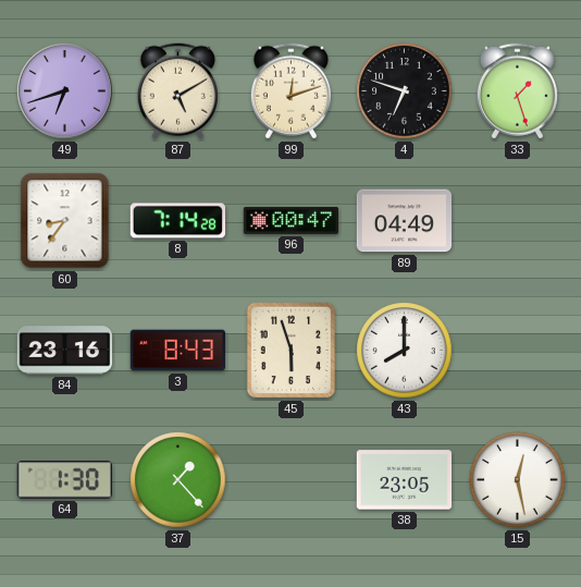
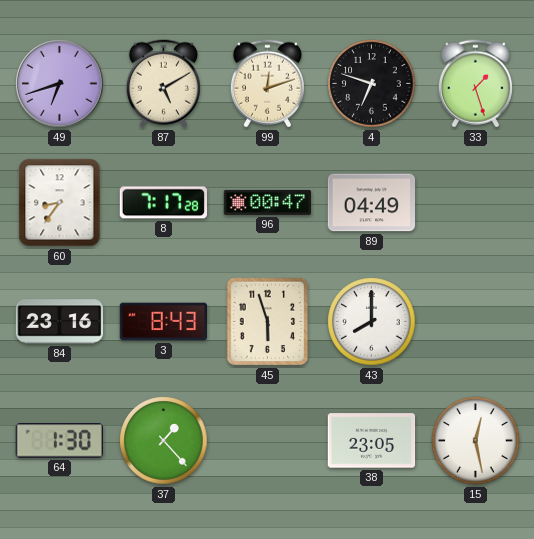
8: 7:14 -> 7:17
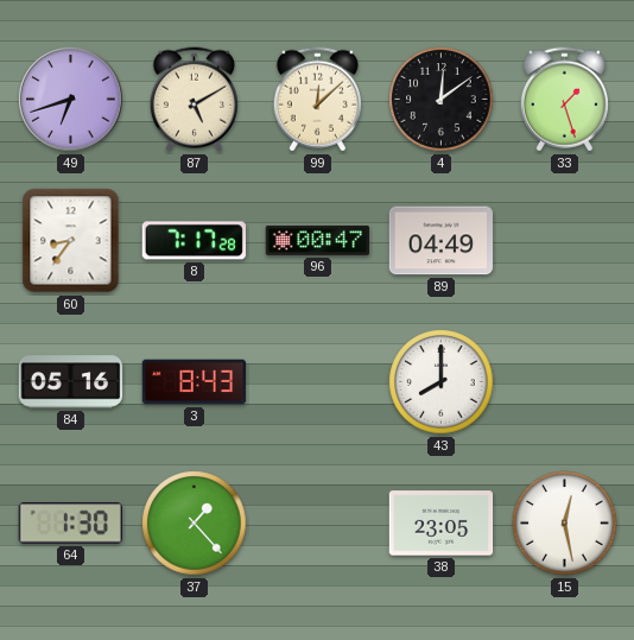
99: 12:12 -> 12:08
4: 6:48 -> 12:09
84: 23:16 -> 05:16
45: 5:57 -> none
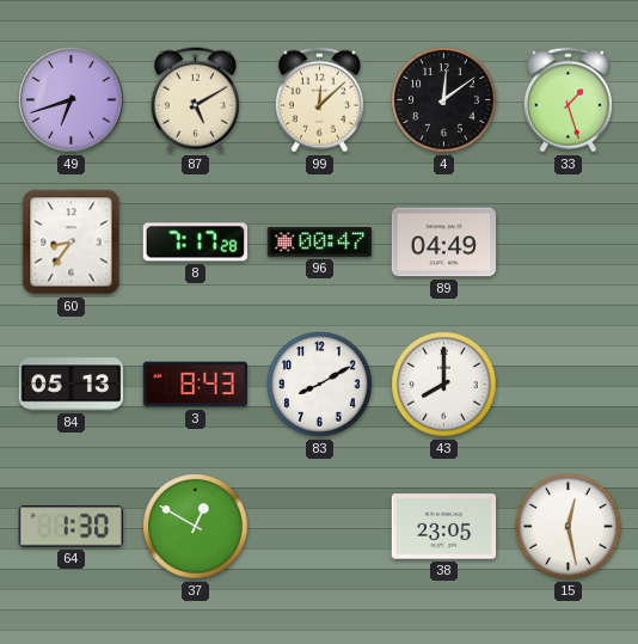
84: 05:16 -> 05:13
83: none -> 8:10
37: 1:23 -> 12:50
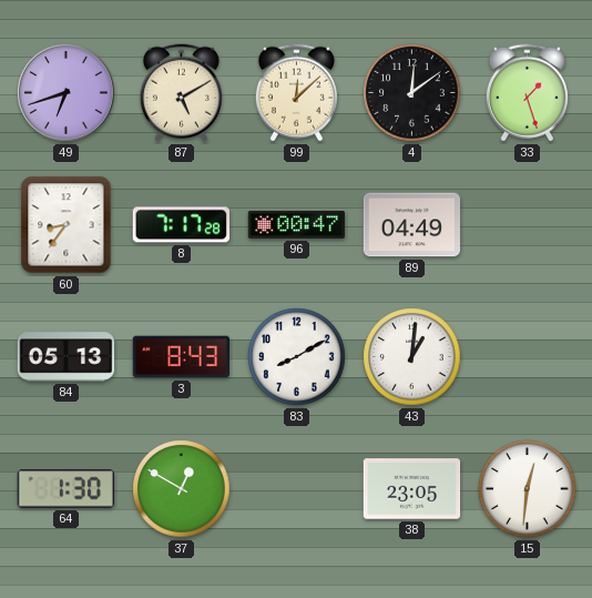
43: 8:00 -> 1:01
15: 12:28 -> 12:31
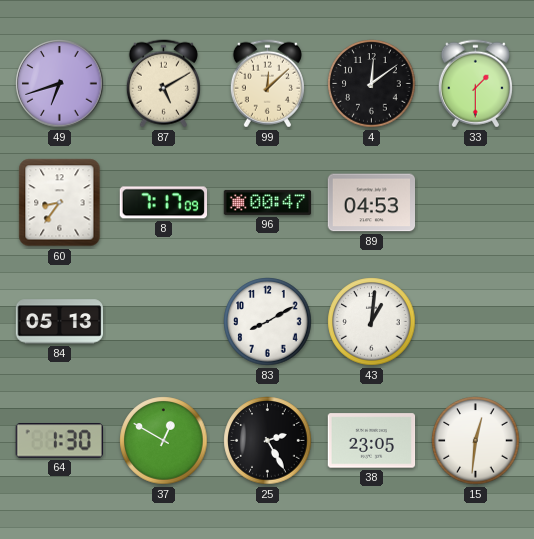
33: 1:27 -> 1:30
8: 7:17:28 -> 7:17:09
89: 04:49 -> 04:53
3: 8:43 -> none
25: none -> 2:25
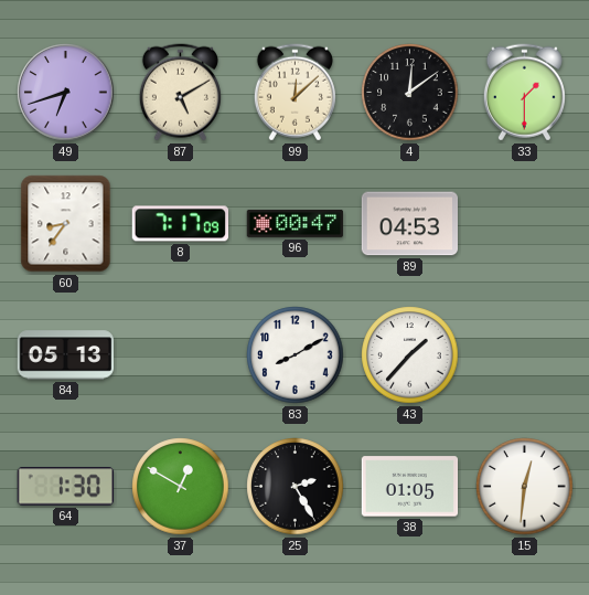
43: 1:01 -> 1:37
38: 23:05 -> 01:05
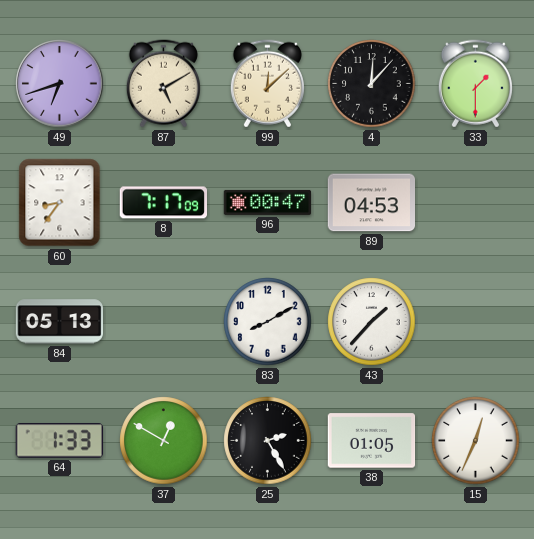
4: 12:09 -> 12:07
64: 1:30 -> 1:33
15: 12:31 -> 12:34
